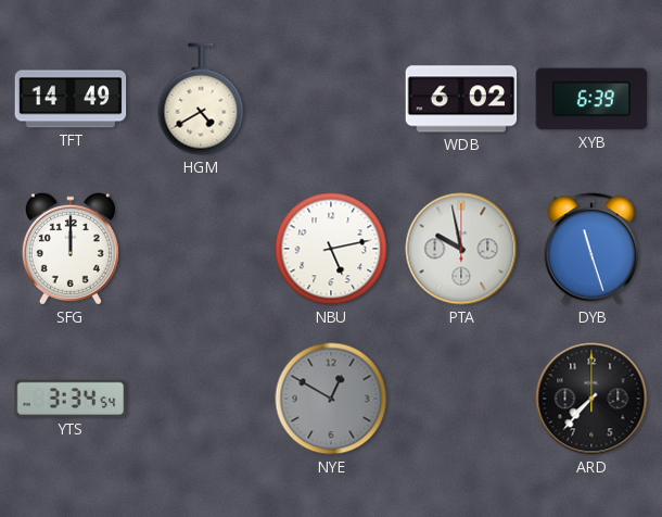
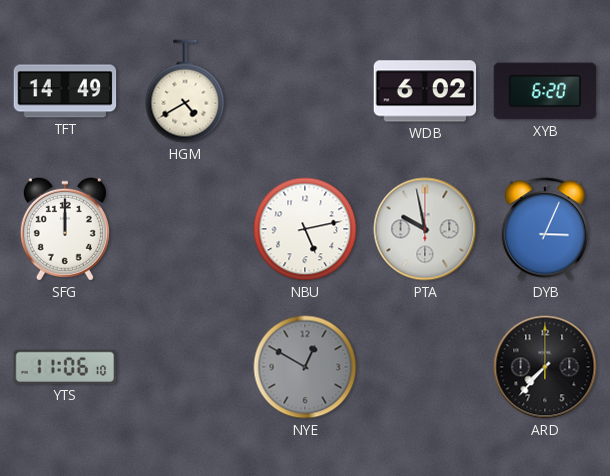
XYB: 6:39 -> 6:20
DYB: 11:27 -> 3:04
YTS: 3:34 -> 11:06
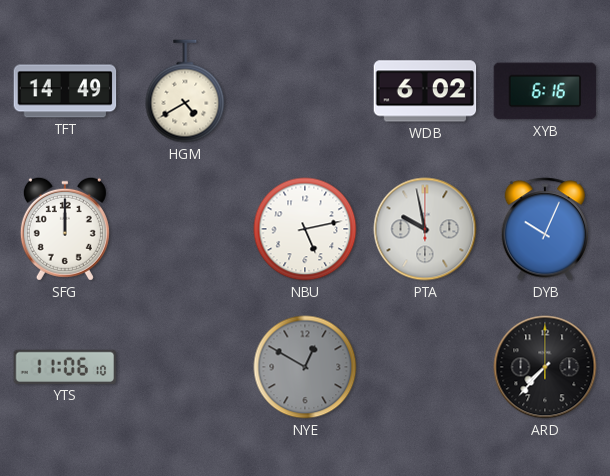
XYB: 6:20 -> 6:16
DYB: 3:04 -> 10:04
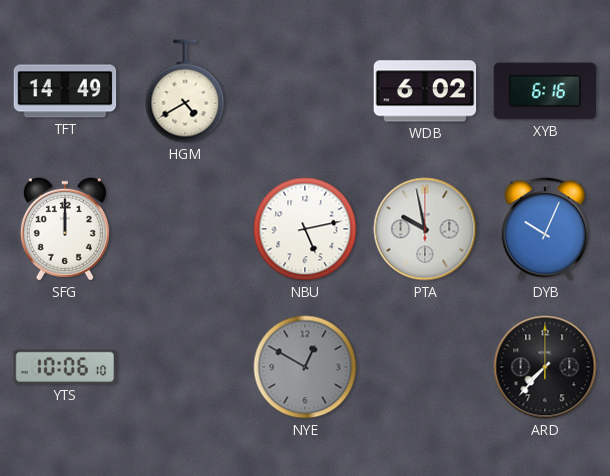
YTS: 11:06 -> 10:06
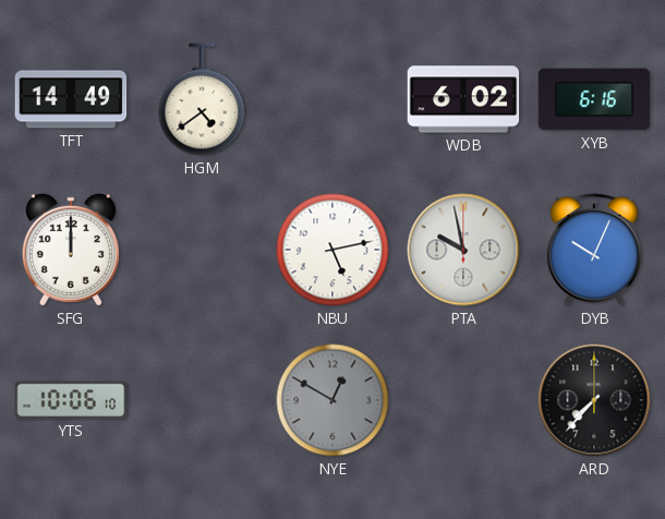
HGM: 4:40 -> 4:39
